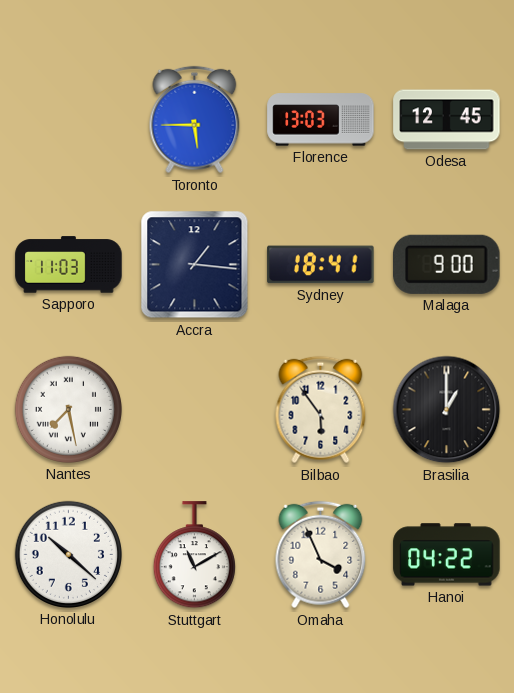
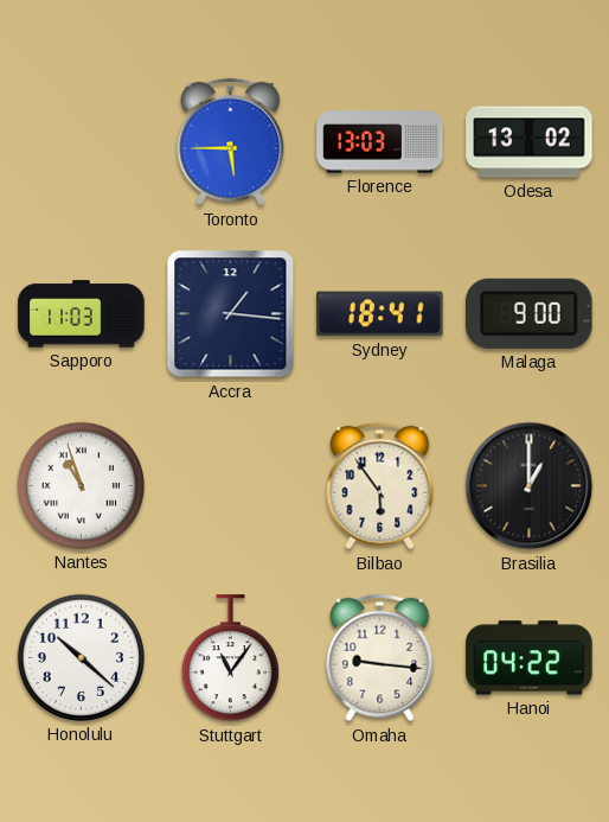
Odesa: 12:45 -> 13:02
Nantes: 7:28 -> 10:57
Stuttgart: 11:10 -> 11:06
Omaha: 3:56 -> 9:16
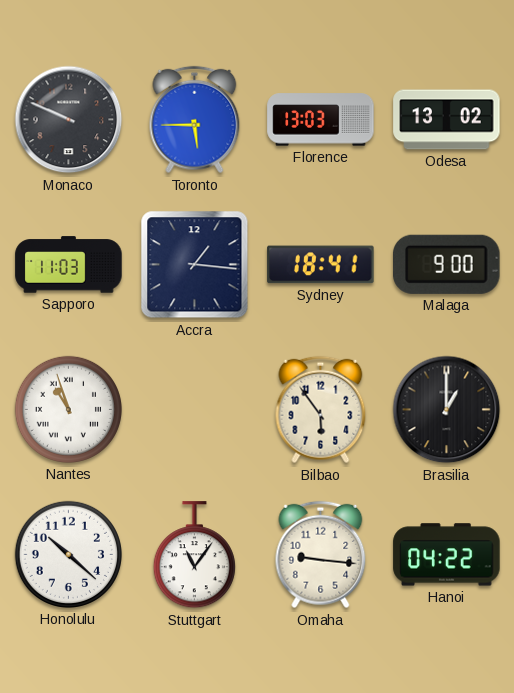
Monaco: none -> 9:49
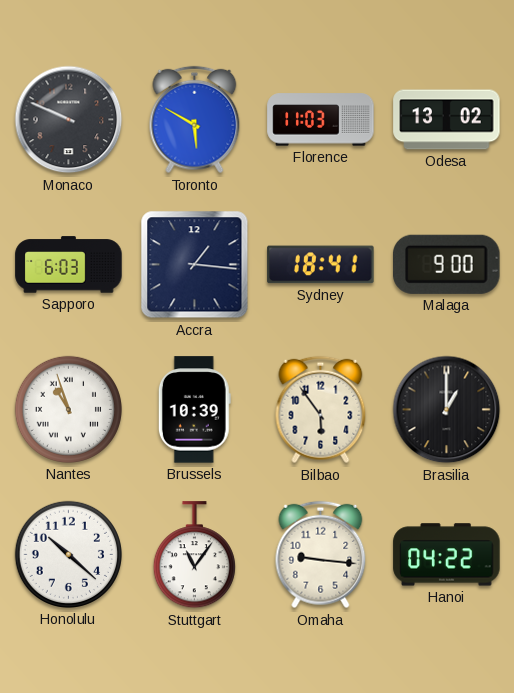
Toronto: 5:45 -> 5:50
Florence: 13:03 -> 11:03
Sapporo: 11:03 -> 6:03
Brussels: none -> 10:39
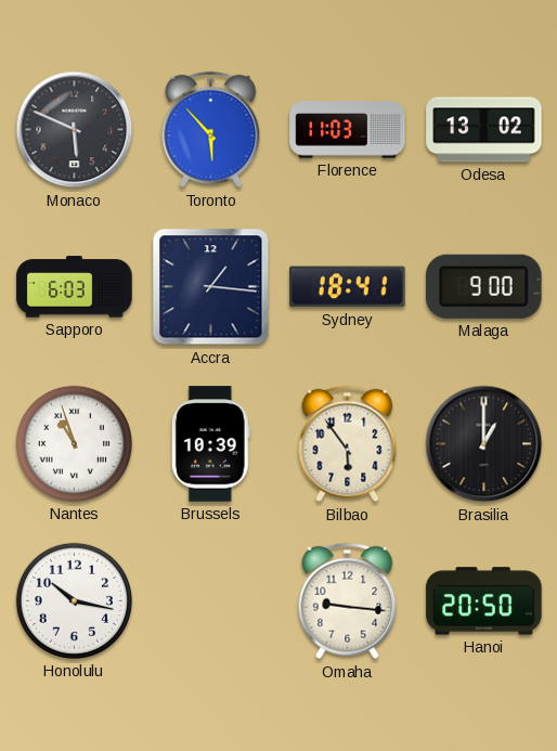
Monaco: 9:49 -> 5:49
Toronto: 5:50 -> 5:53
Honolulu: 10:22 -> 10:17
Stuttgart: 11:06 -> none
Hanoi: 04:22 -> 20:50
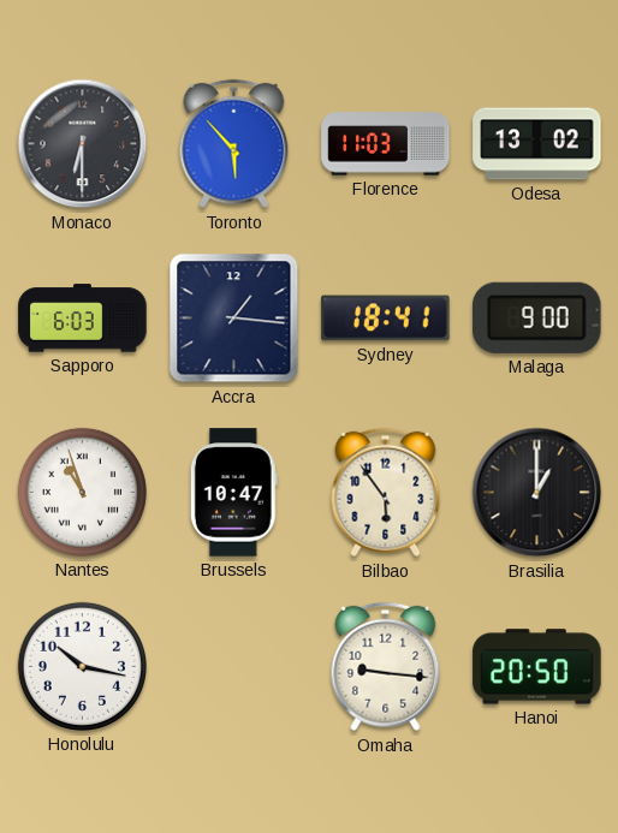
Monaco: 5:49 -> 6:30
Brussels: 10:39 -> 10:47
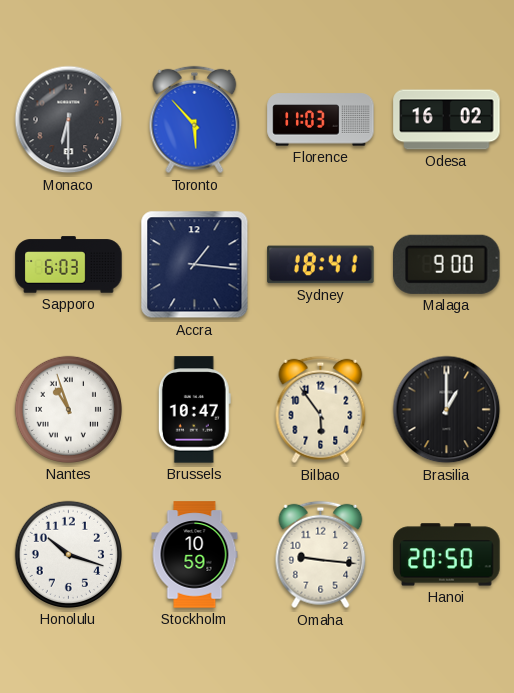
Odesa: 13:02 -> 16:02
Honolulu: 10:17 -> 10:18
Stockholm: none -> 10:59
